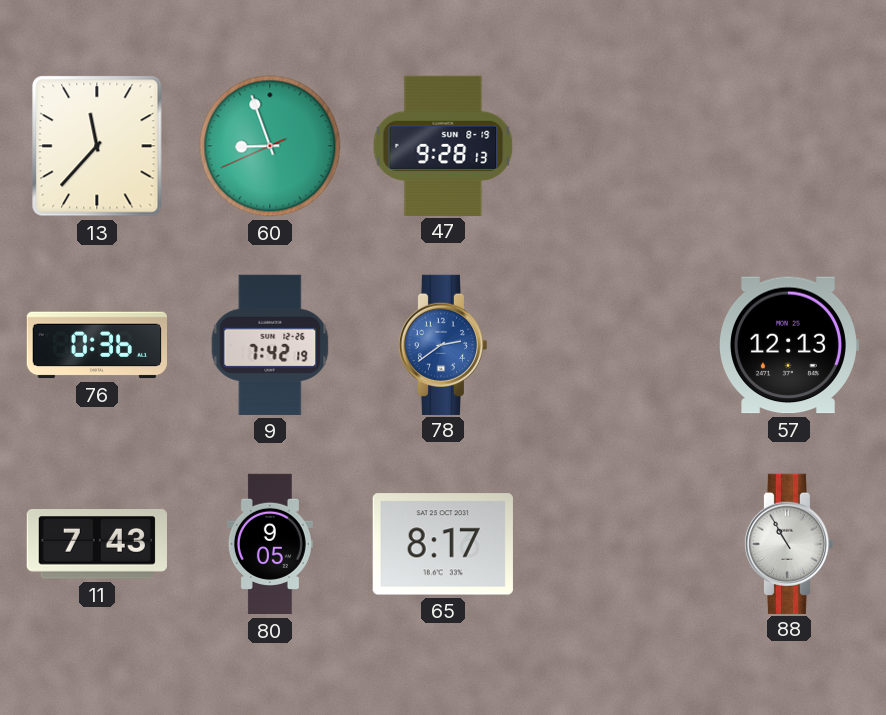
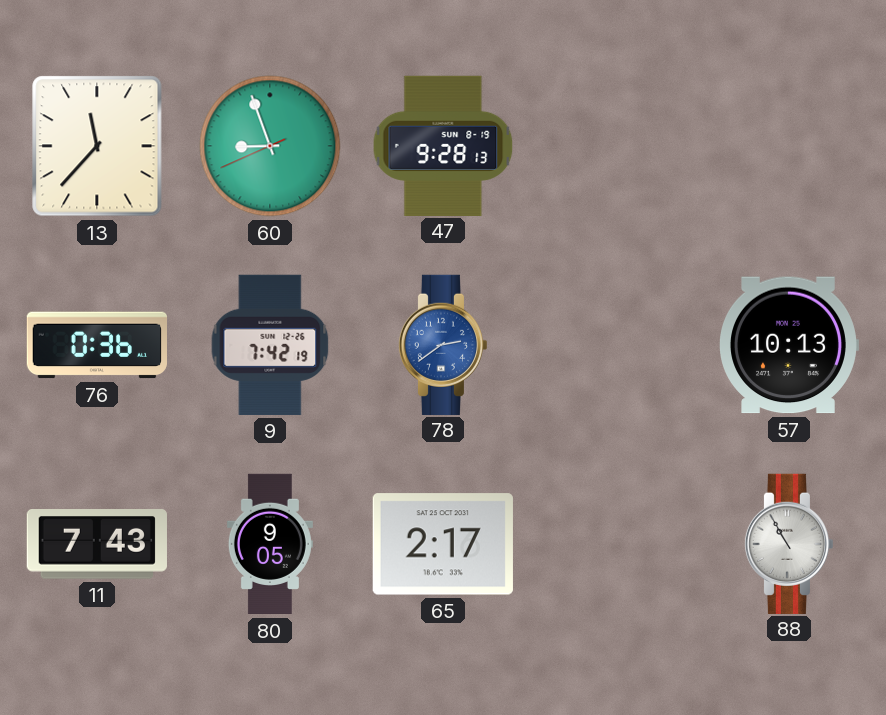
57: 12:13 -> 10:13
65: 8:17 -> 2:17
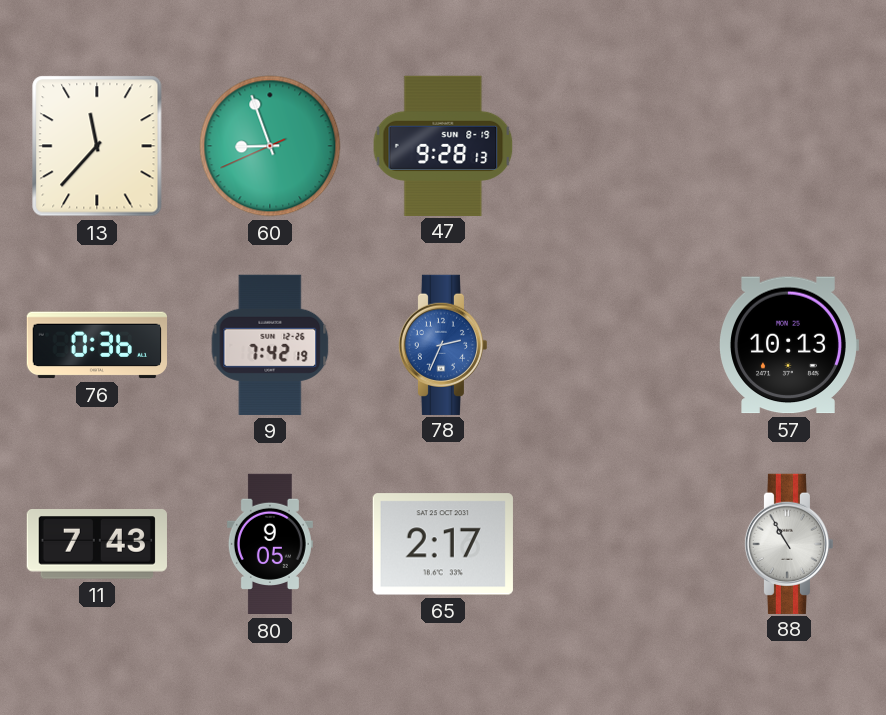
78: 2:39 -> 2:34
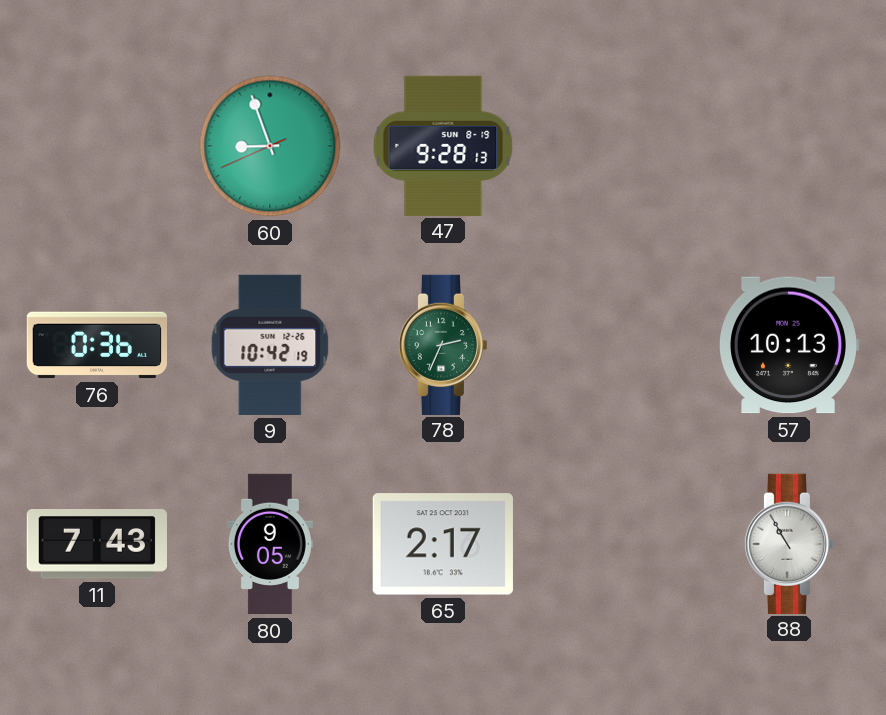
13: 11:37 -> none
9: 7:42 -> 10:42
78 dial: blue -> green
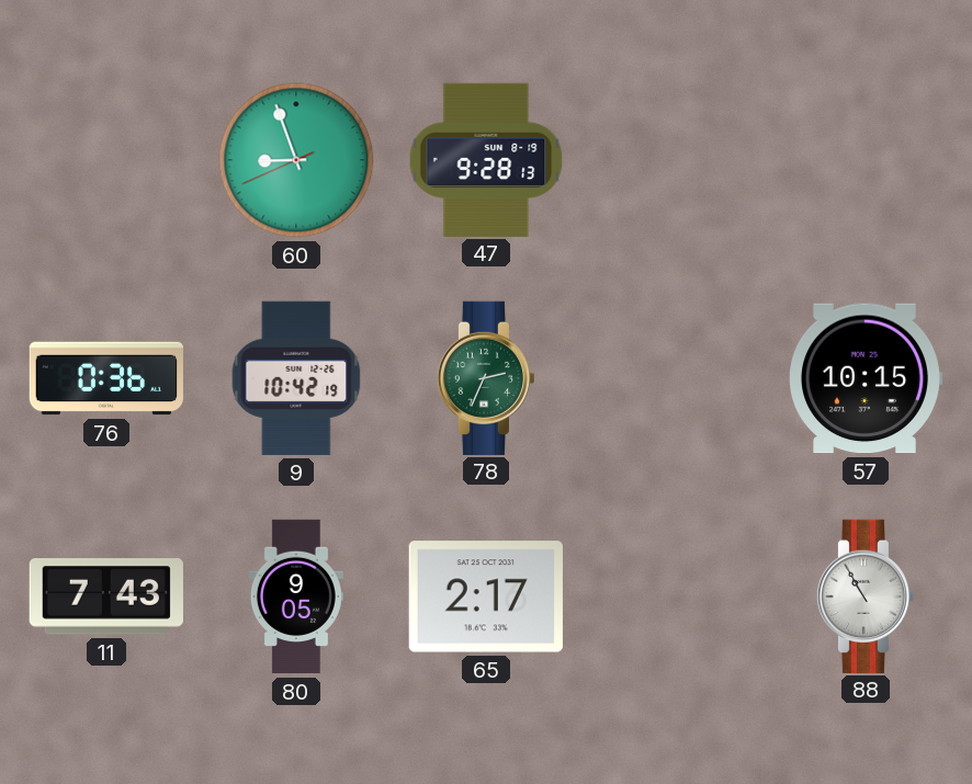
57: 10:13 -> 10:15
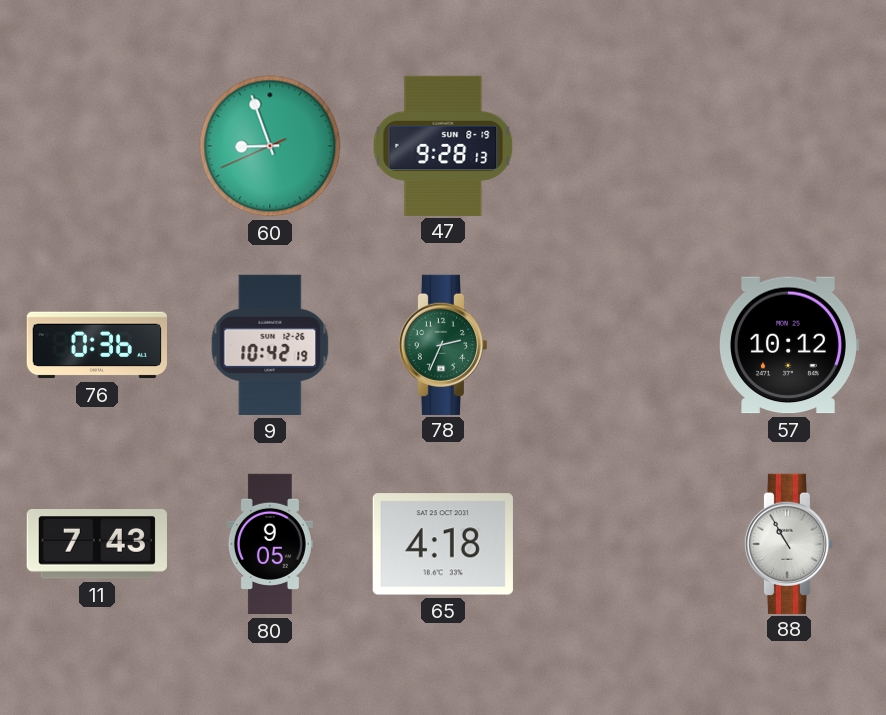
57: 10:15 -> 10:12
65: 2:17 -> 4:18
